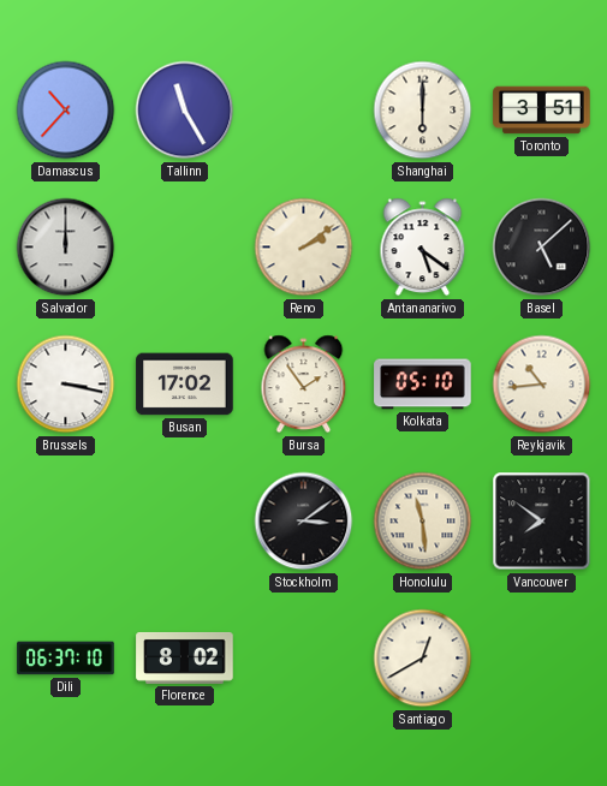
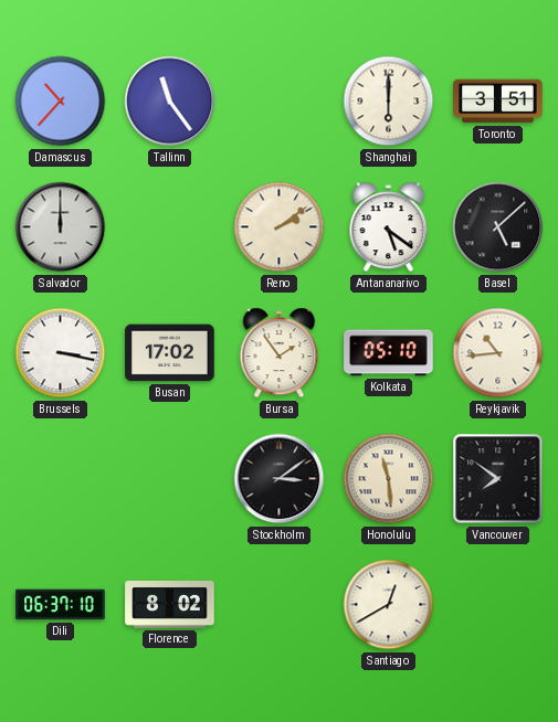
Tallinn: 11:25 -> 11:24
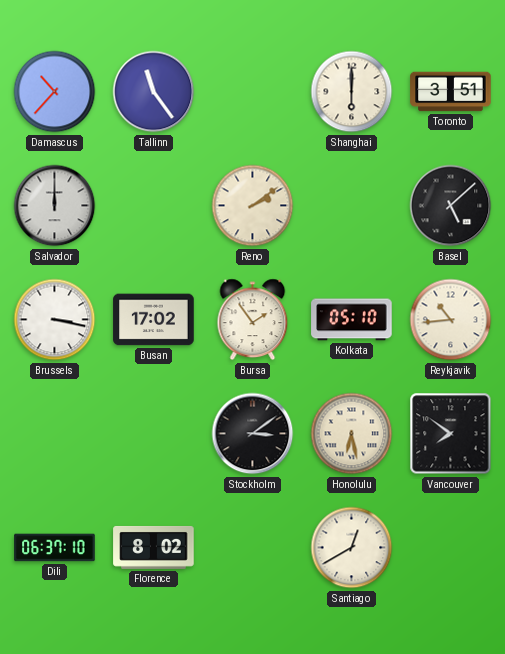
Antananarivo: 5:21 -> none
Honolulu: 11:29 -> 6:28
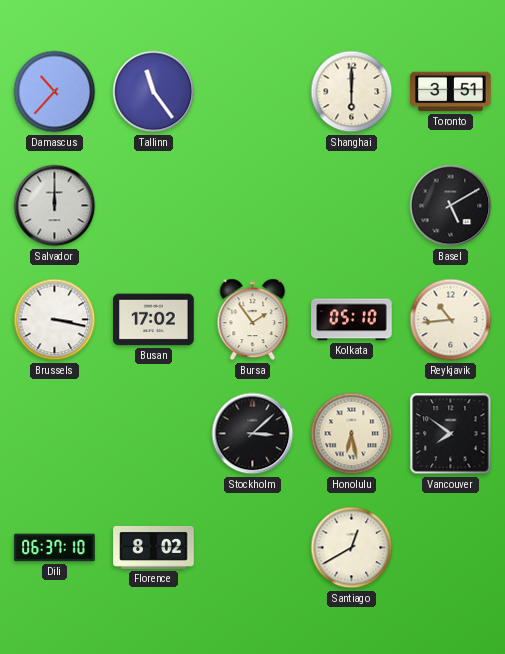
Reno: 2:09 -> none
Basel: 5:08 -> 5:10
Stockholm: 3:09 -> 3:08
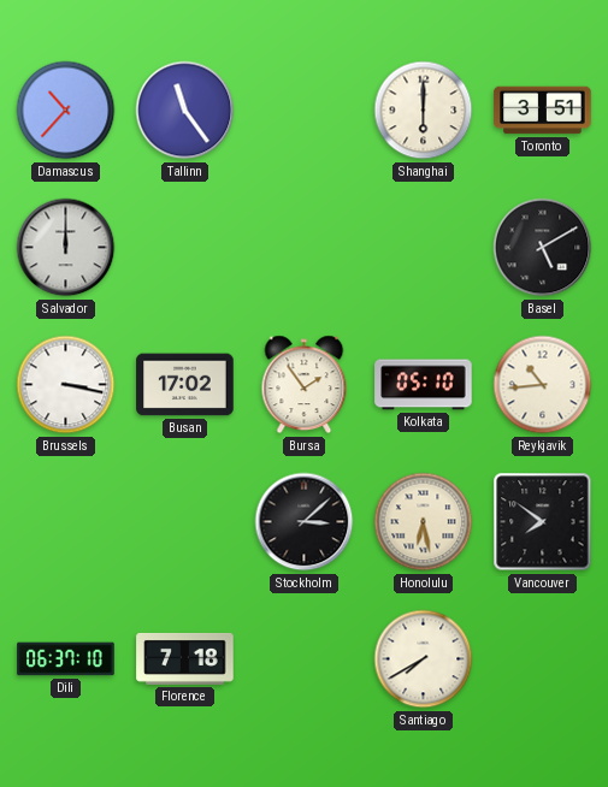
Florence: 8:02 -> 7:18
Santiago: 12:40 -> 7:40
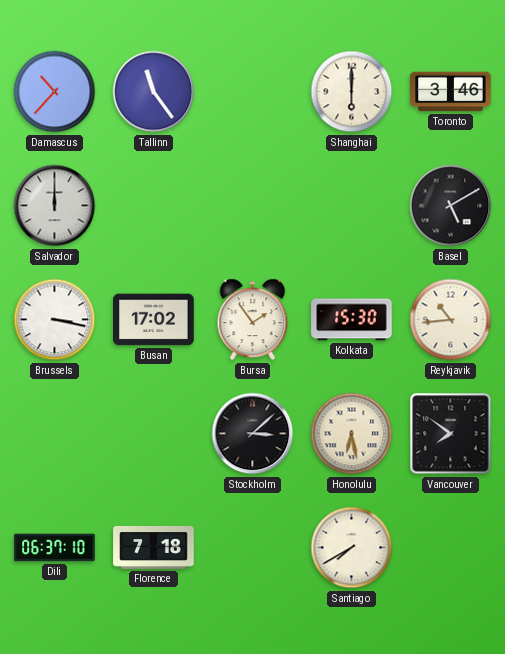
Toronto: 3:51 -> 3:46
Kolkata: 05:10 -> 15:30
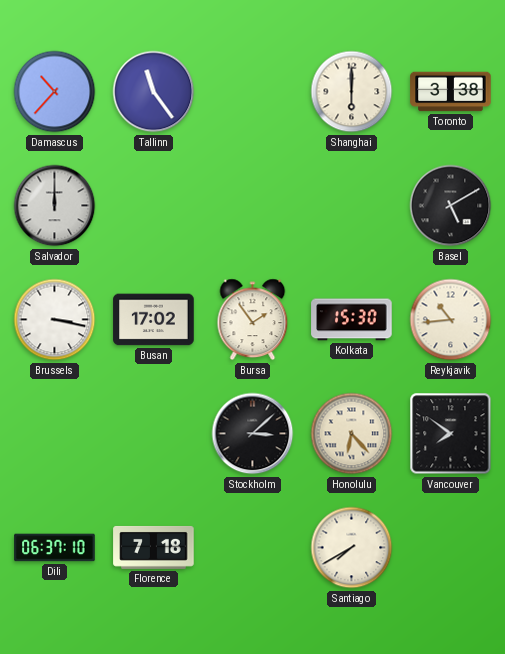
Toronto: 3:46 -> 3:38
Honolulu: 6:28 -> 6:23
